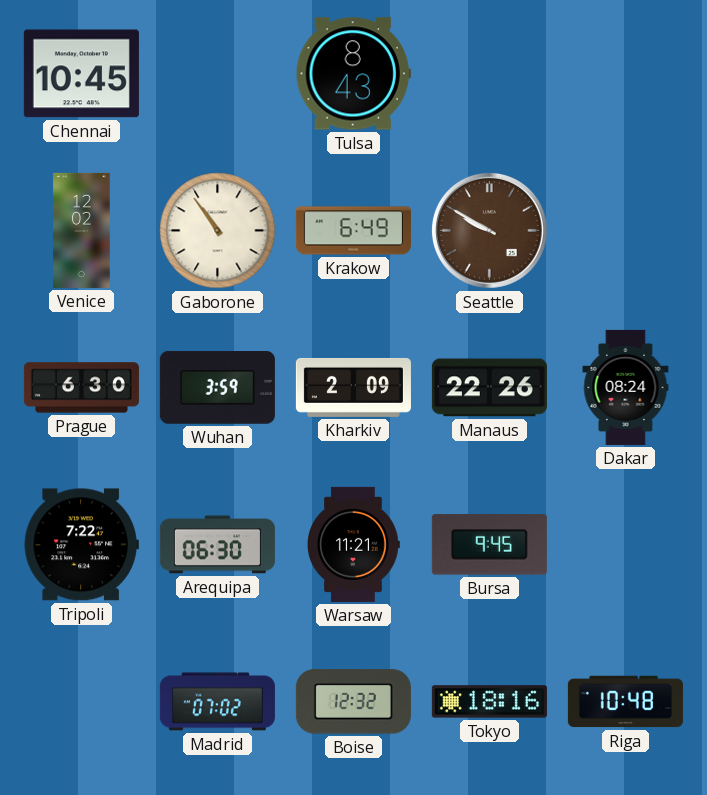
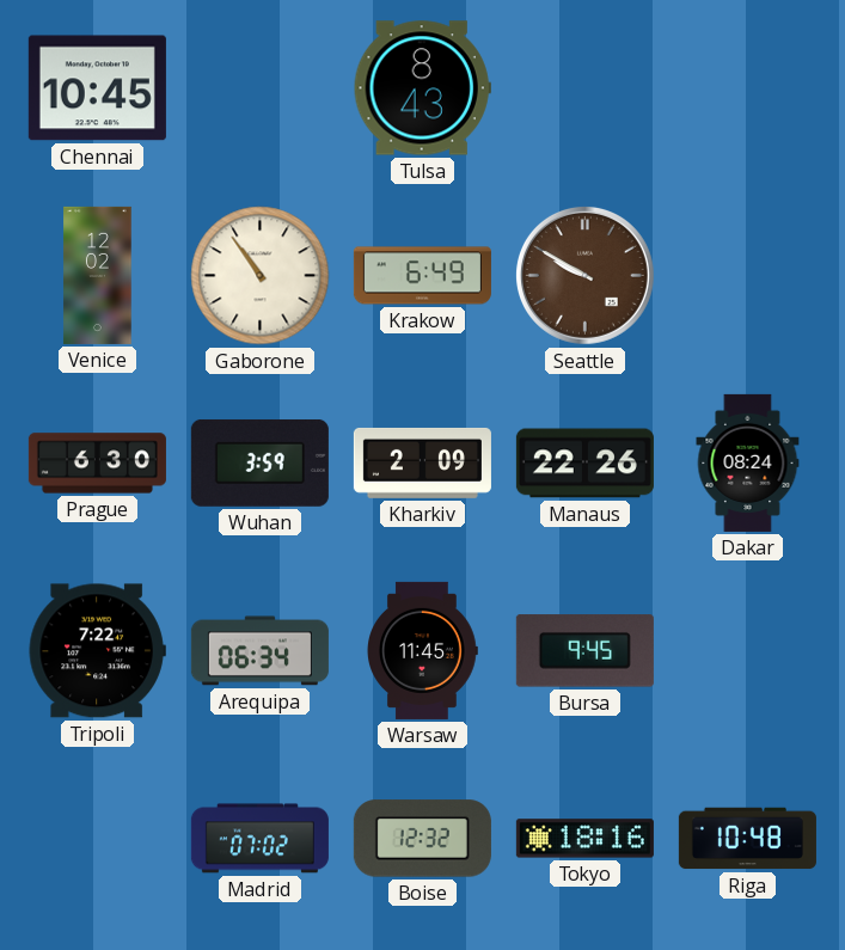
Arequipa: 06:30 -> 06:34
Warsaw: 11:21 -> 11:45
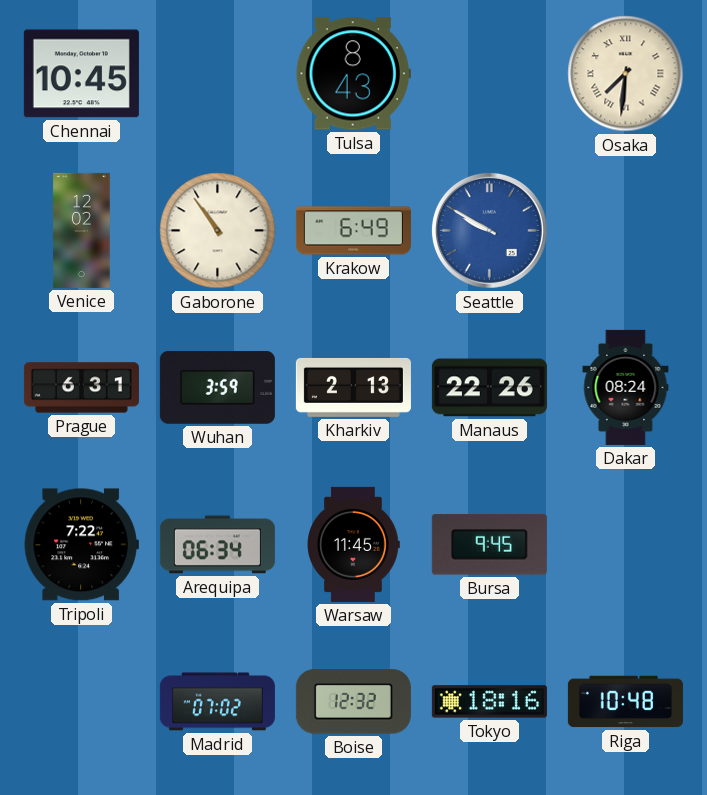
Osaka: none -> 7:31
Seattle dial: brown -> blue
Prague: 6:30 -> 6:31
Kharkiv: 2:09 -> 2:13
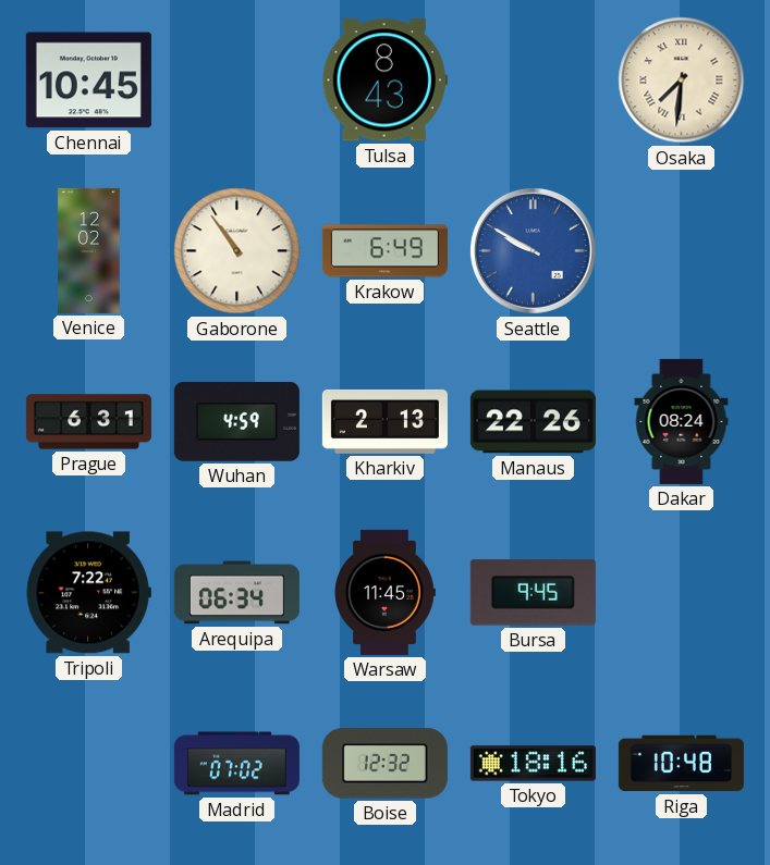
Wuhan: 3:59 -> 4:59
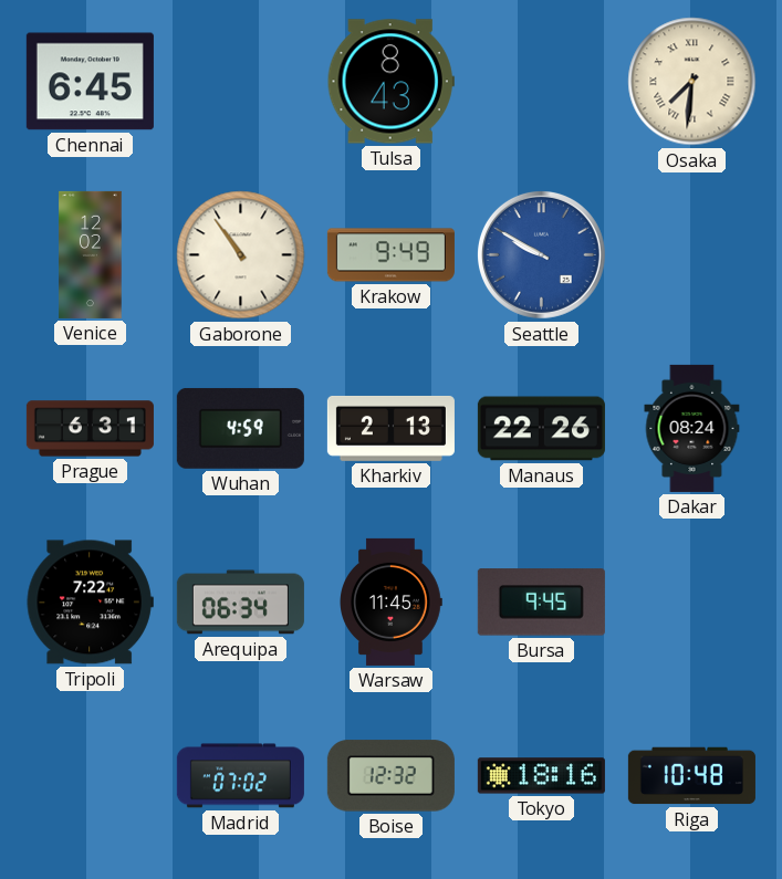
Chennai: 10:45 -> 6:45
Krakow: 6:49 -> 9:49
